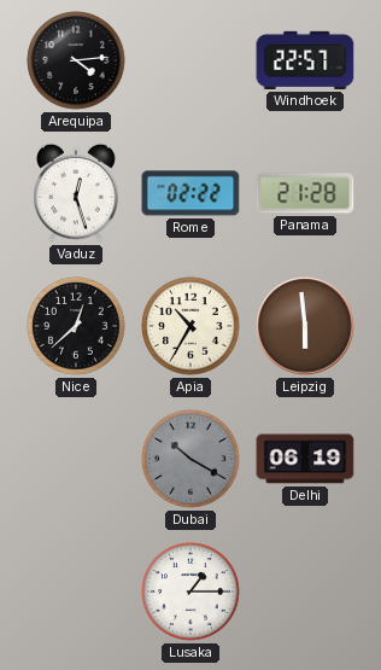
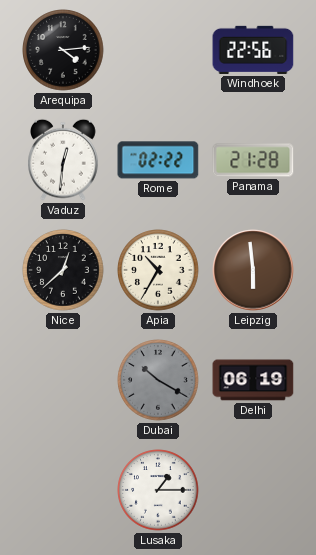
Windhoek: 22:57 -> 22:56
Vaduz: 12:27 -> 12:31
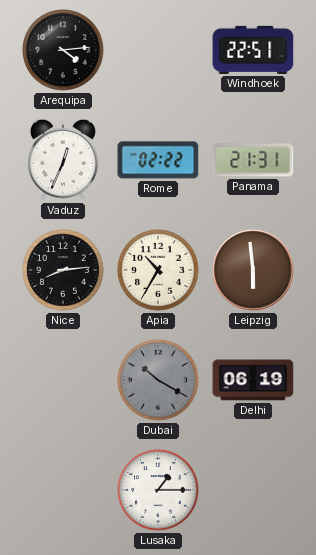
Windhoek: 22:56 -> 22:51
Vaduz: 12:31 -> 12:34
Panama: 21:28 -> 21:31
Nice: 12:38 -> 8:14
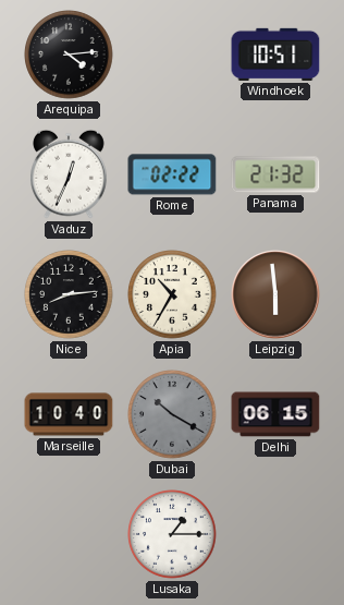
Windhoek: 22:51 -> 10:51
Panama: 21:31 -> 21:32
Marseille: none -> 10:40
Delhi: 06:19 -> 06:15
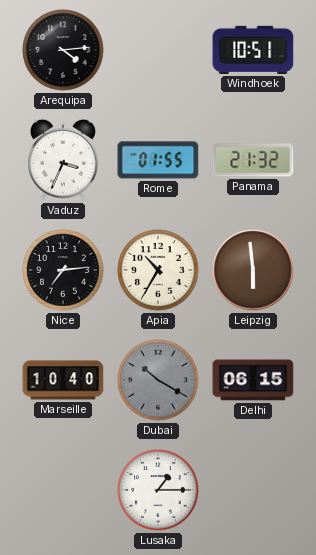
Vaduz: 12:34 -> 3:34
Rome: 02:22 -> 01:55
Nice: 8:14 -> 7:14
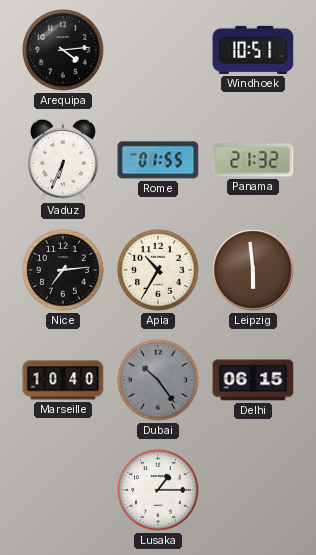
Vaduz: 3:34 -> 6:34
Dubai: 10:20 -> 10:24
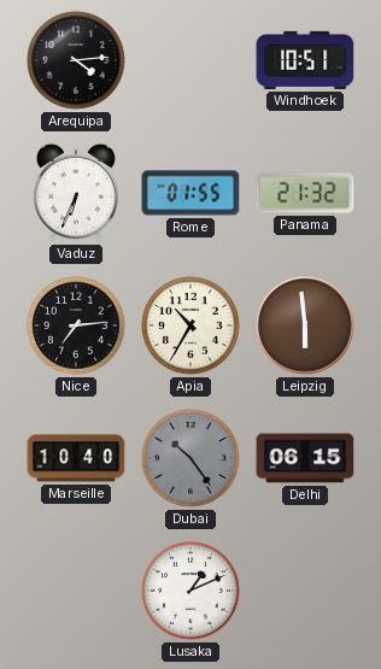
Lusaka: 1:15 -> 1:11
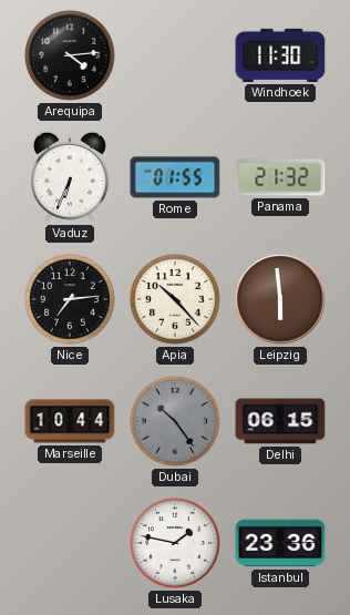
Windhoek: 10:51 -> 11:30
Apia: 10:35 -> 10:23
Marseille: 10:40 -> 10:44
Lusaka: 1:11 -> 1:47
Istanbul: none -> 23:36
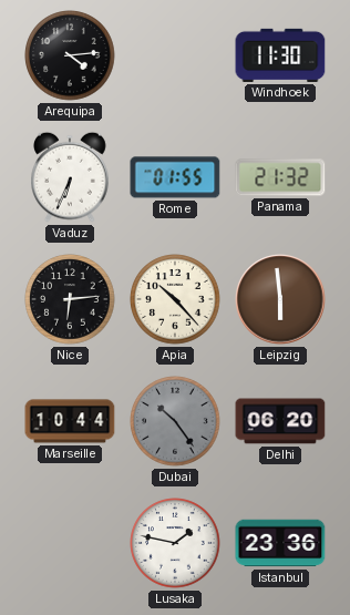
Nice: 7:14 -> 6:14
Delhi: 06:15 -> 06:20
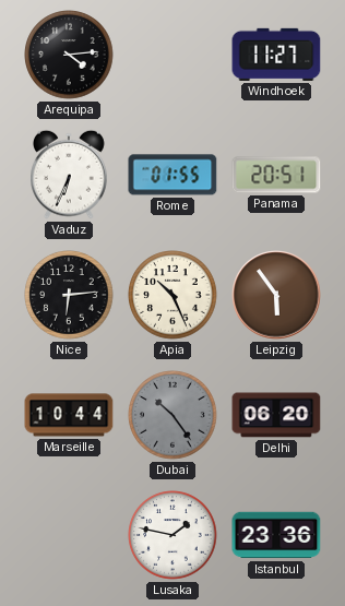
Windhoek: 11:30 -> 11:27
Panama: 21:32 -> 20:51
Apia: 10:23 -> 10:26
Leipzig: 5:59 -> 5:54
